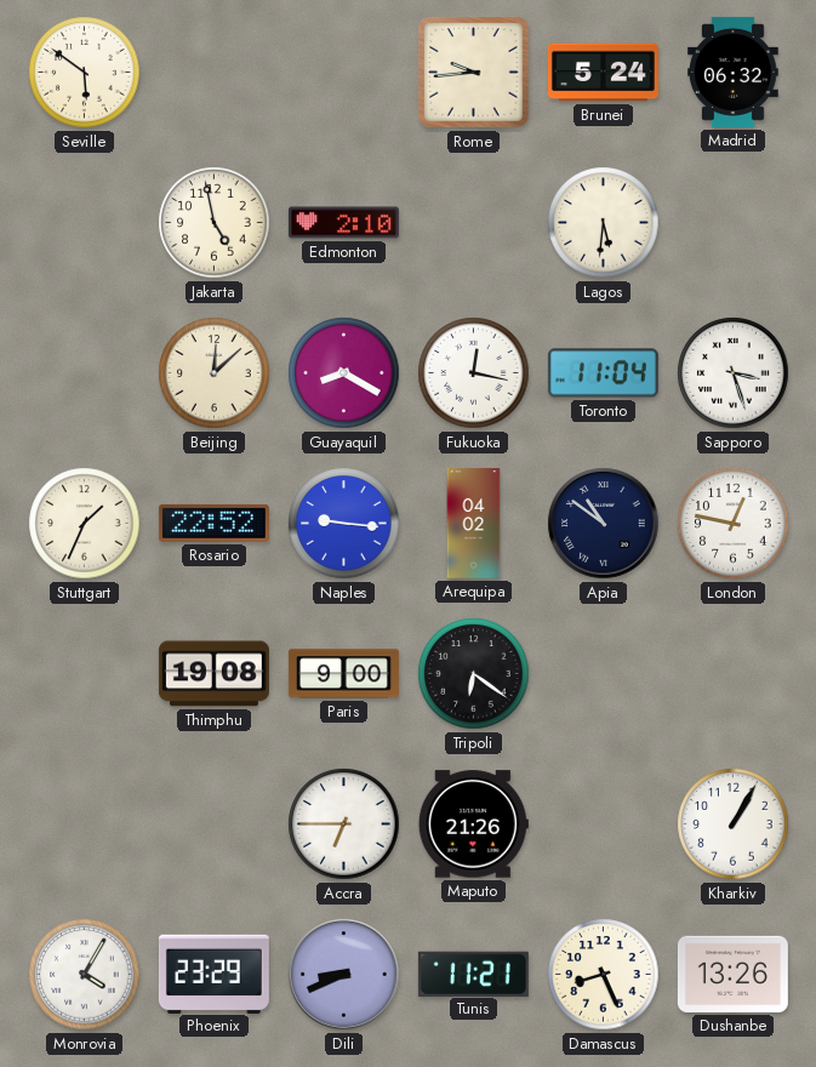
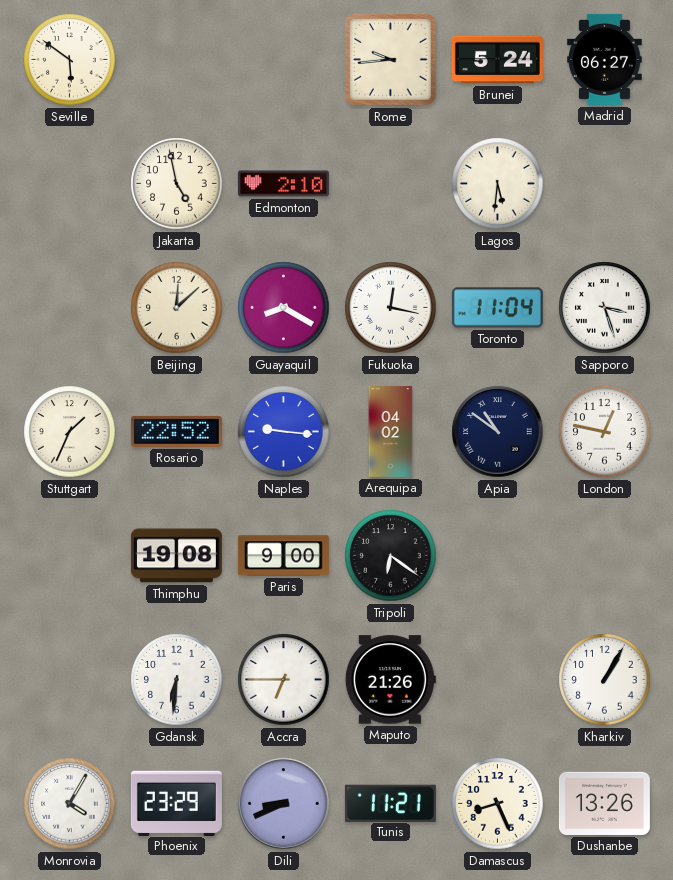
Madrid: 06:32 -> 06:27
Gdansk: none -> 6:31
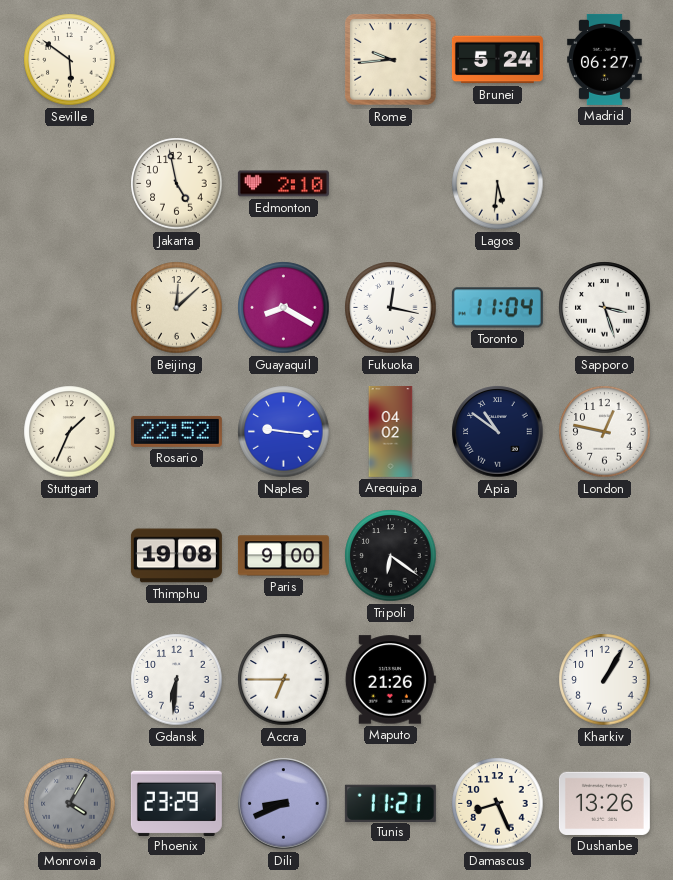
Monrovia dial: white -> grey
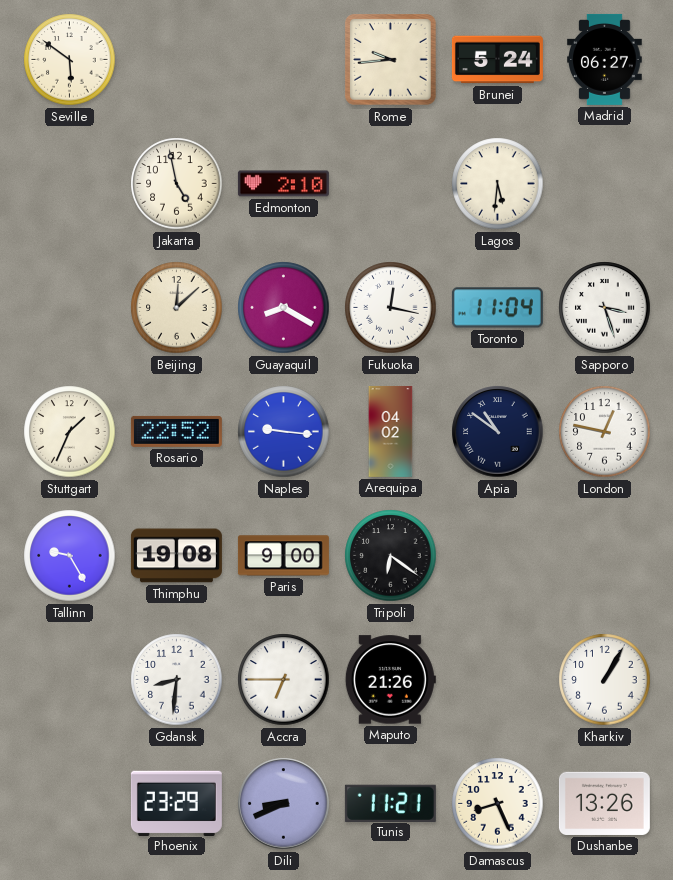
Tallinn: none -> 9:25
Gdansk: 6:31 -> 8:31
Monrovia: 4:05 -> none
